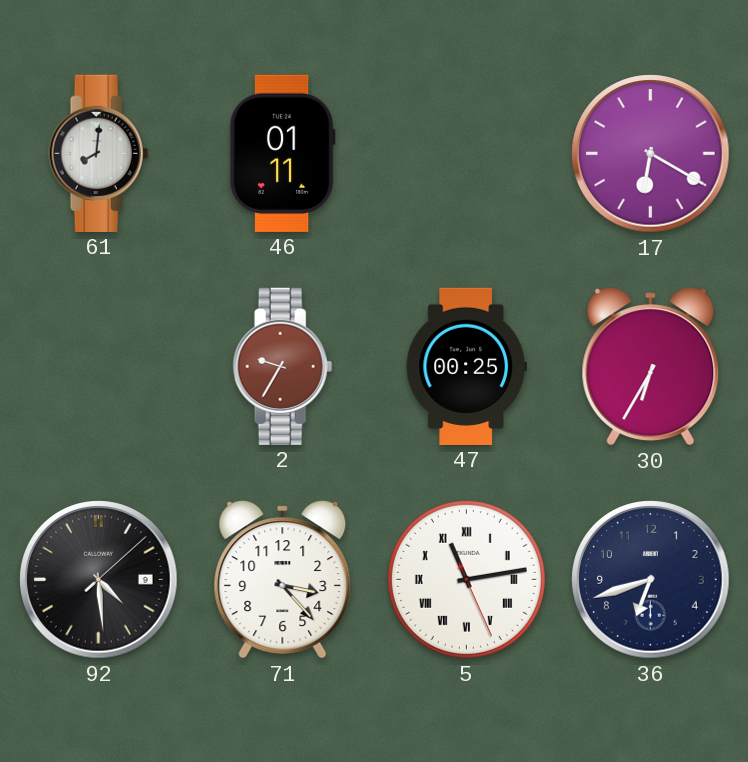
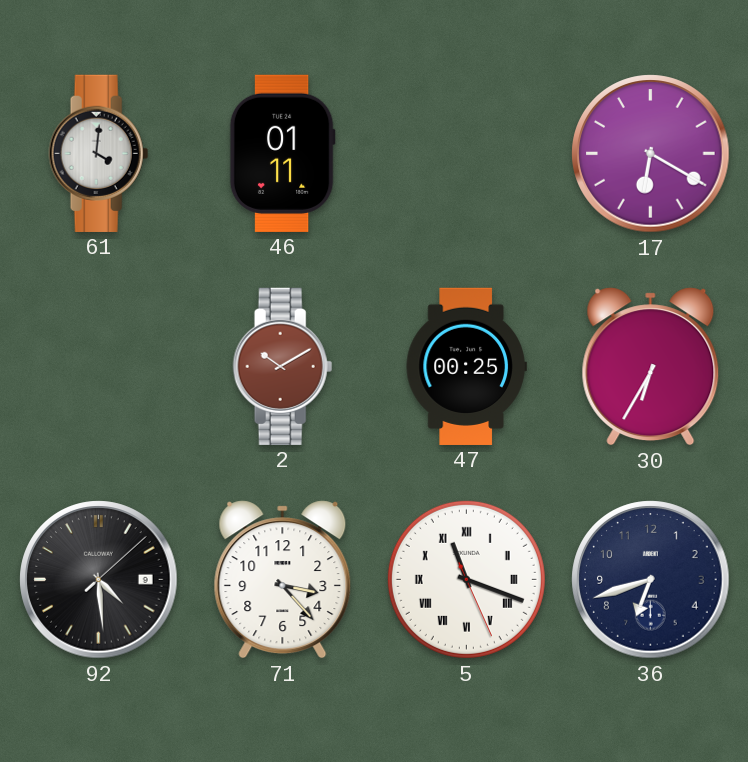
61: 8:01 -> 4:01
2: 9:35 -> 10:10
5: 11:13 -> 11:18
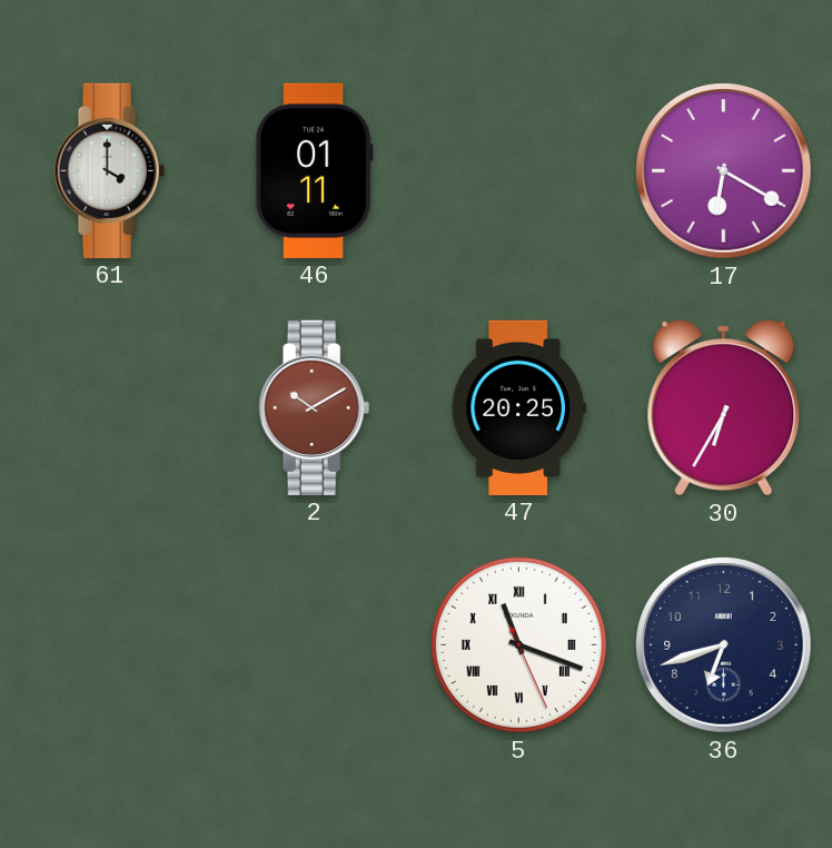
61: 4:01 -> 4:00
47: 00:25 -> 20:25
92: 4:29 -> none
71: 3:23 -> none
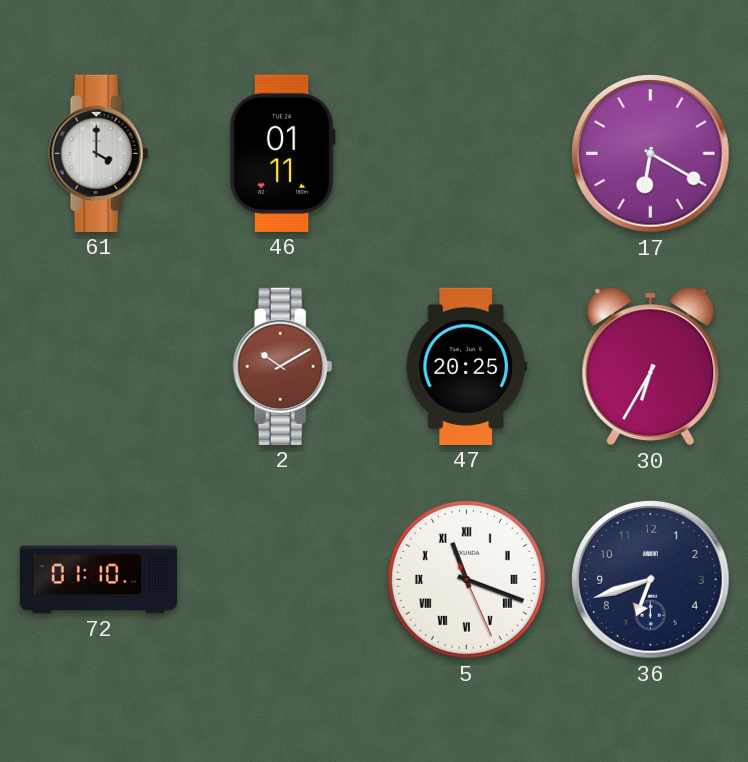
72: none -> 01:10
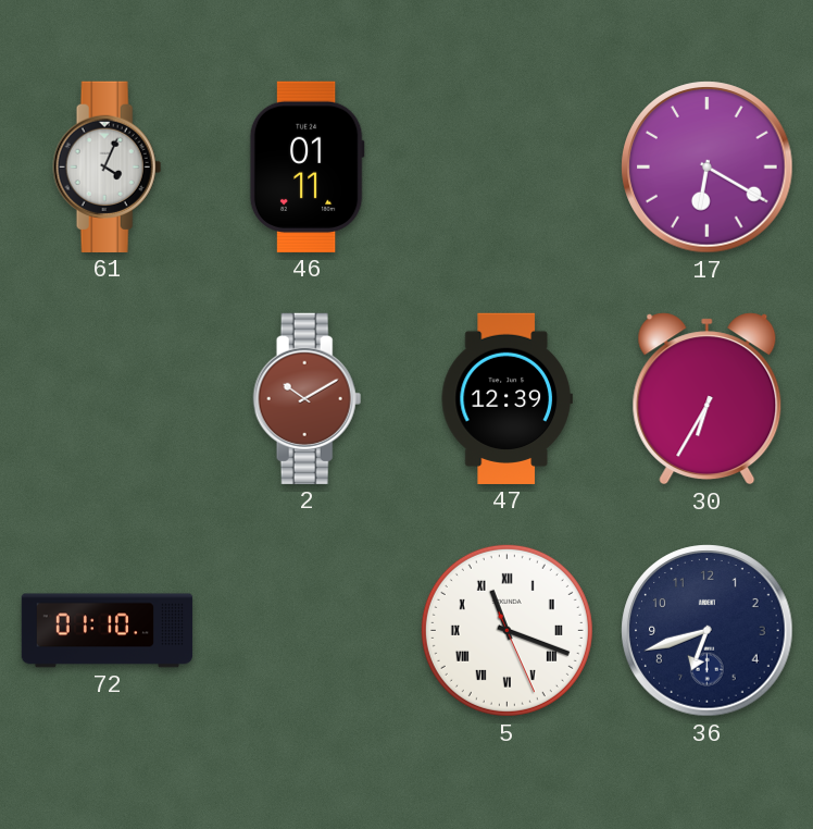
61: 4:00 -> 4:04
47: 20:25 -> 12:39
